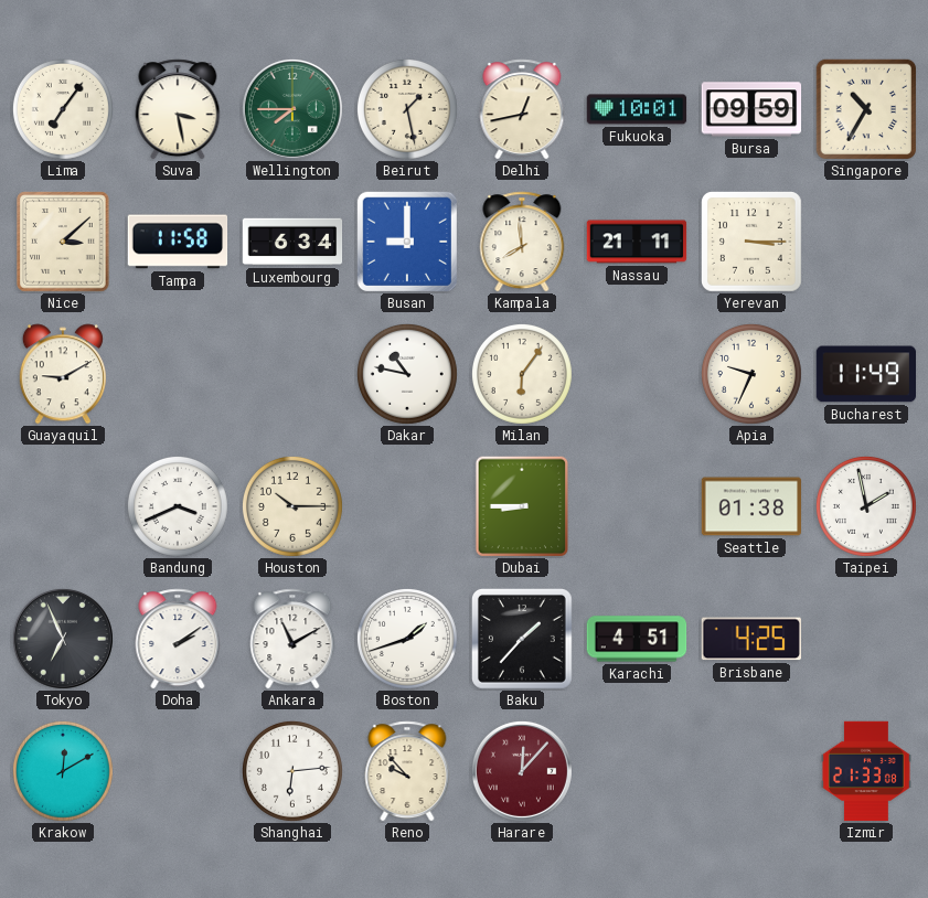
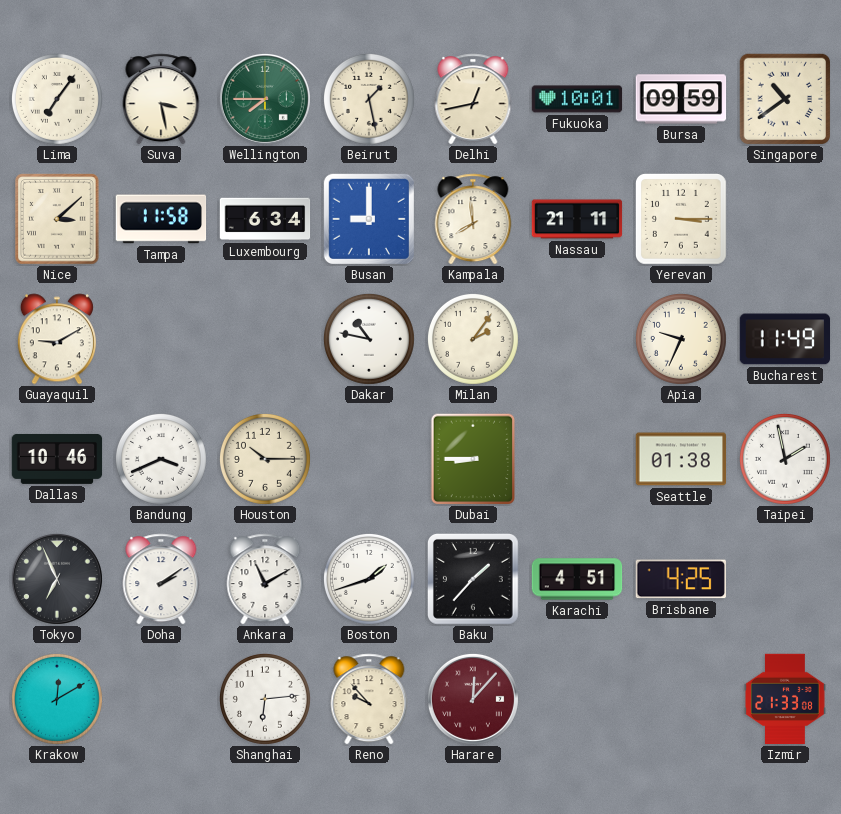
Singapore: 10:35 -> 10:39
Milan: 6:06 -> 2:06
Dallas: none -> 10:46
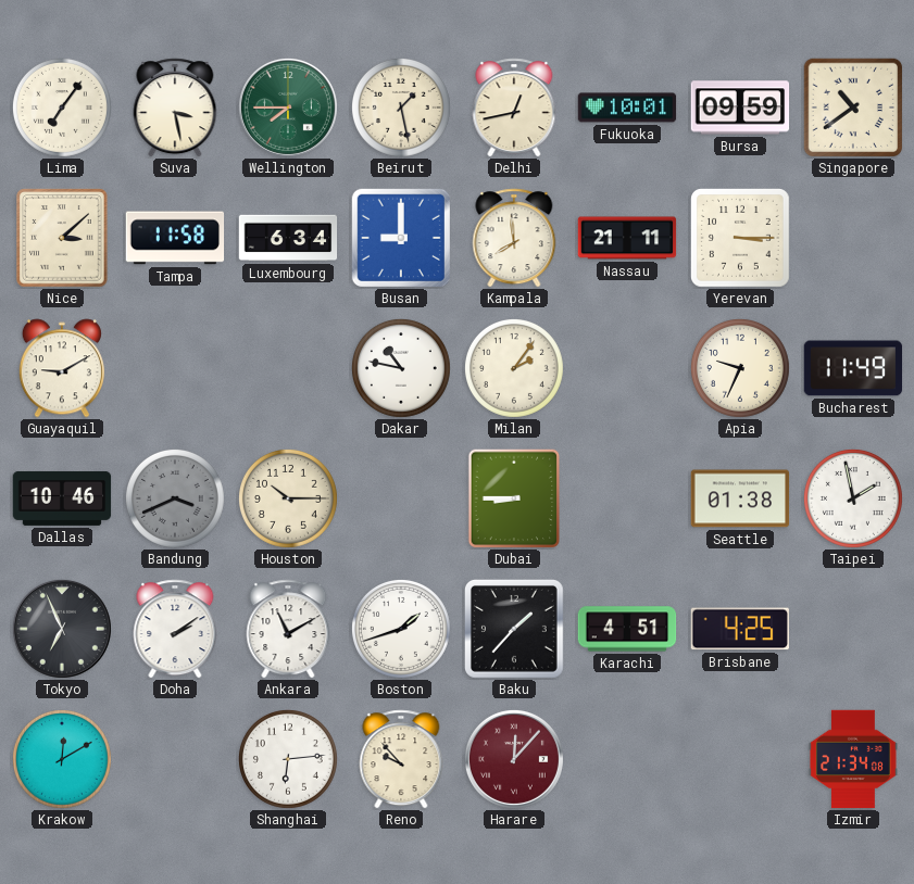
Bandung dial: white -> grey
Izmir: 21:33 -> 21:34
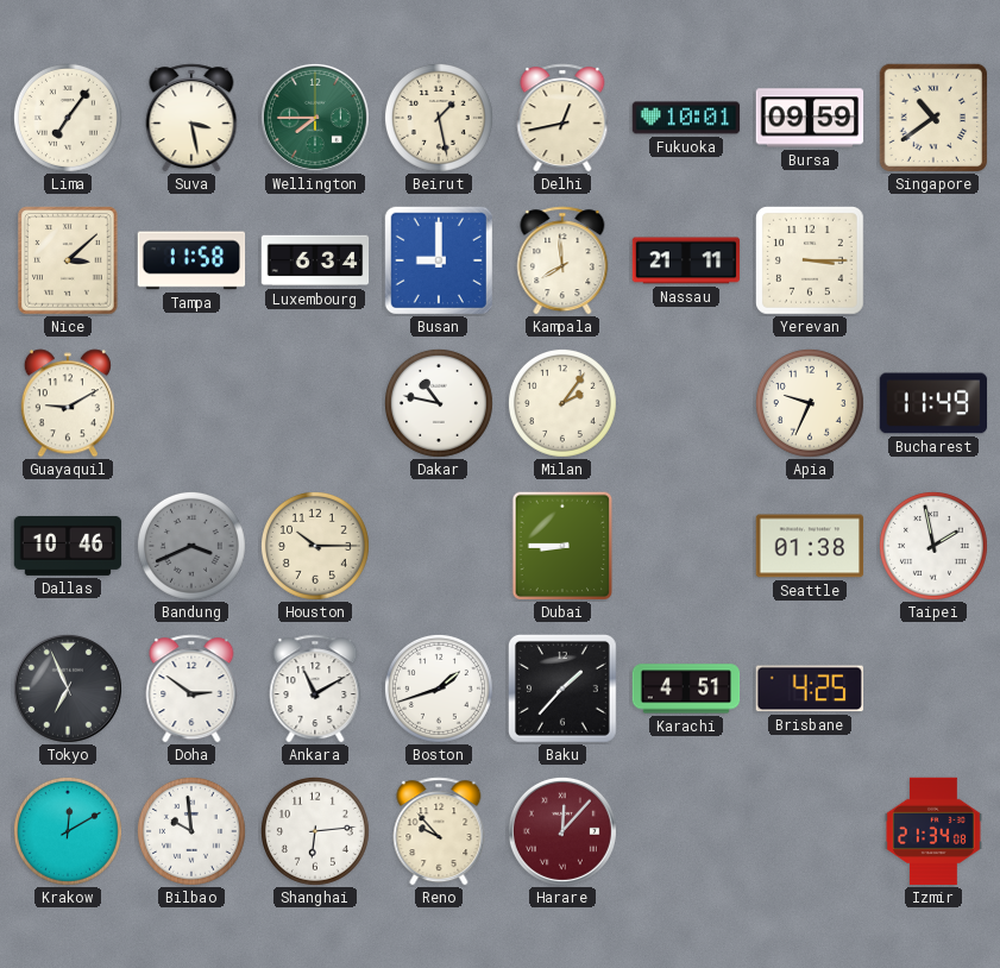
Doha: 2:09 -> 2:51
Bilbao: none -> 9:59
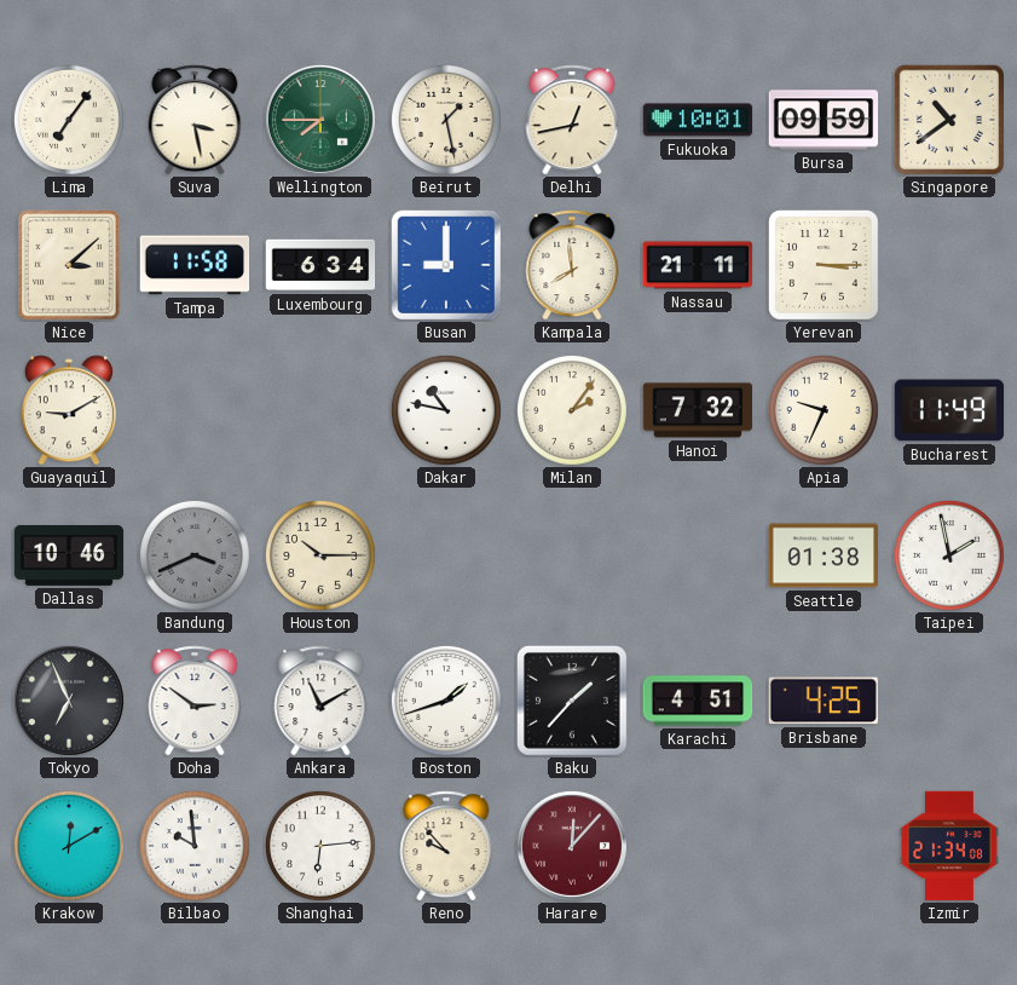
Hanoi: none -> 7:32
Dubai: 8:45 -> none
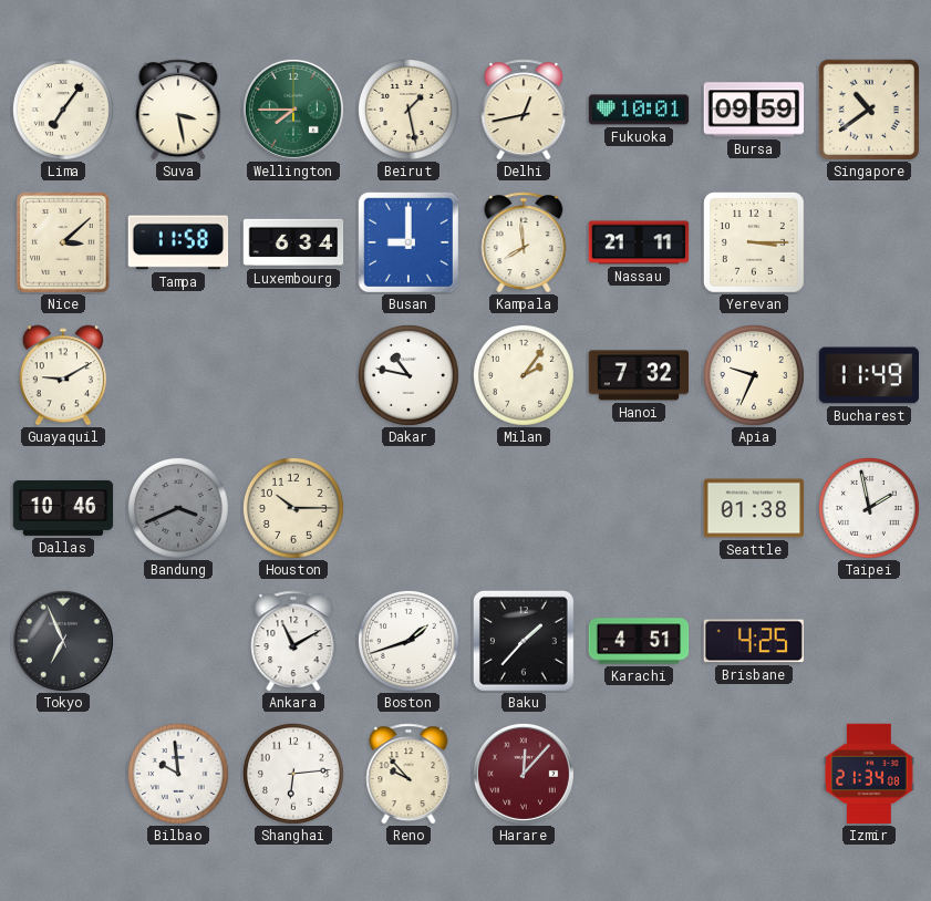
Doha: 2:51 -> none
Krakow: 12:10 -> none
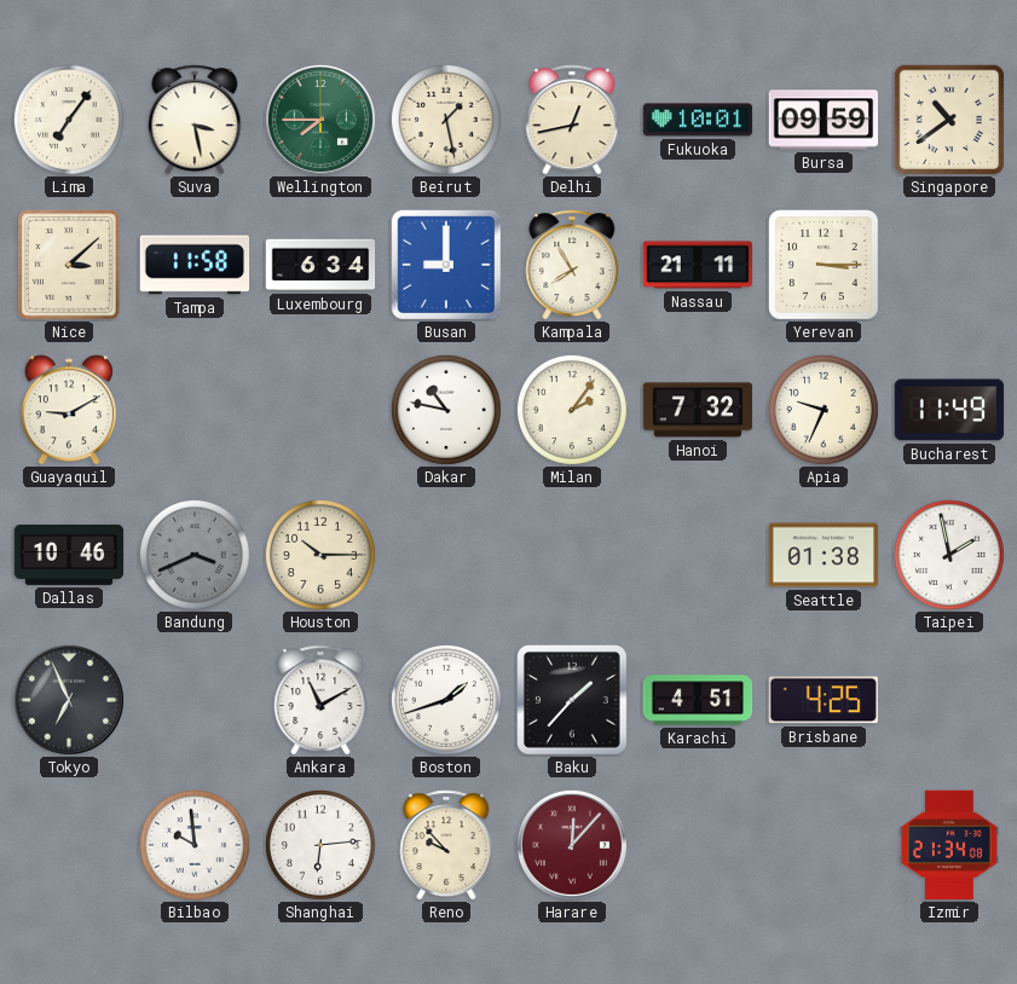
Kampala: 7:59 -> 7:55
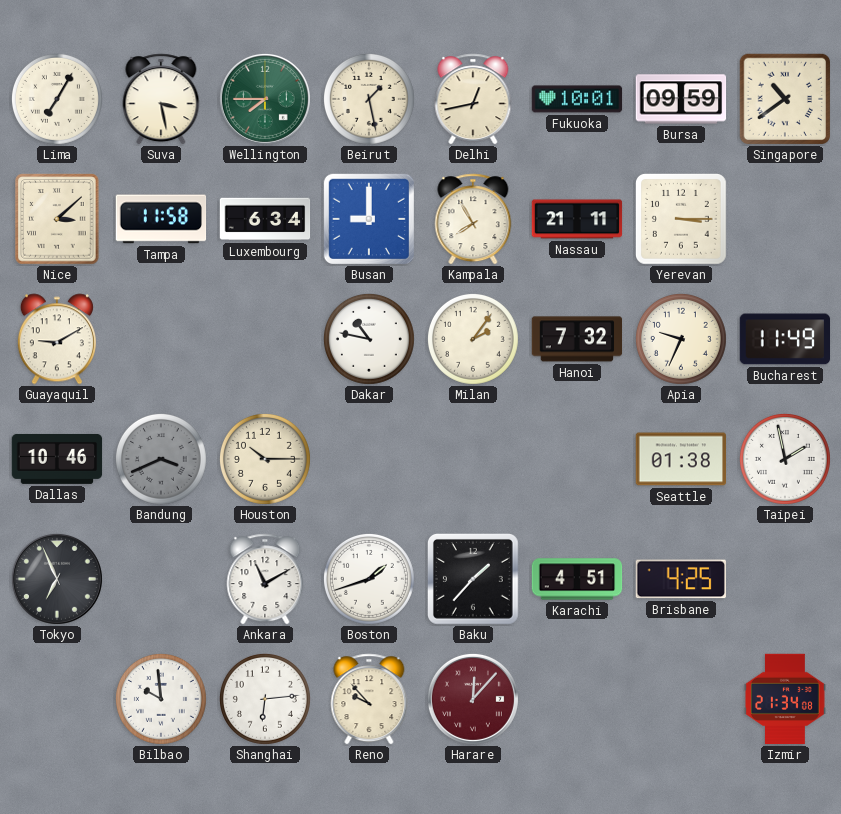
Lima: 7:06 -> 7:05
